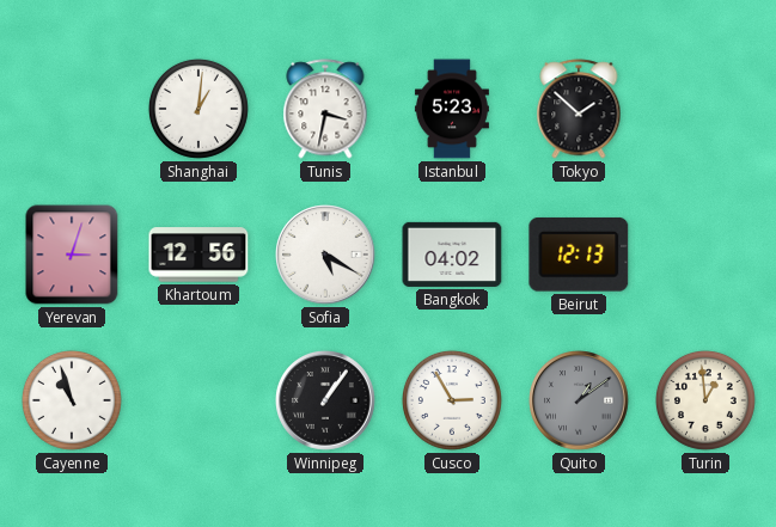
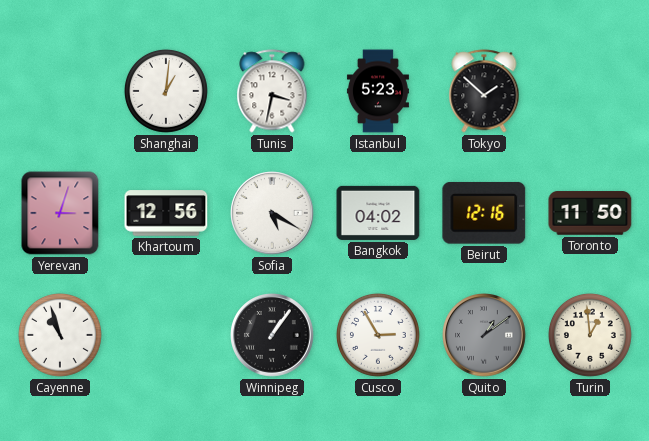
Beirut: 12:13 -> 12:16
Toronto: none -> 11:50
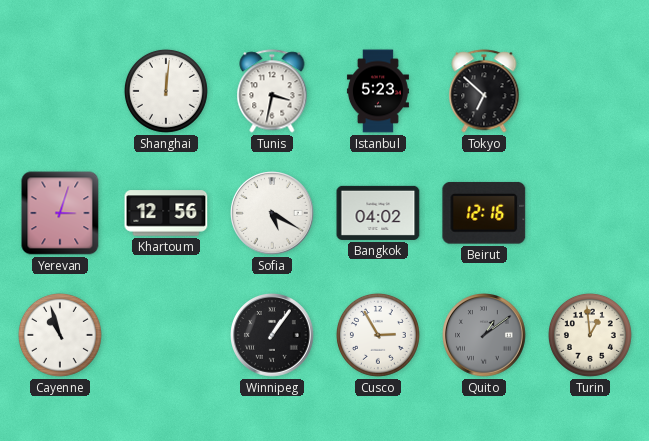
Shanghai: 1:01 -> 12:01
Tokyo: 1:52 -> 6:52
Toronto: 11:50 -> none
